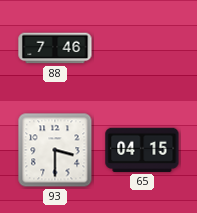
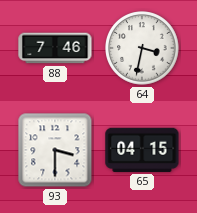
64: none -> 3:32
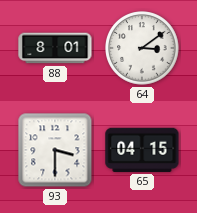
88: 7:46 -> 8:01
64: 3:32 -> 3:09
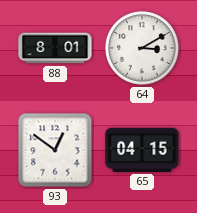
64: 3:09 -> 3:10
93: 3:30 -> 12:51
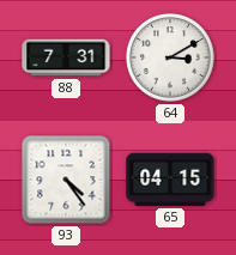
88: 8:01 -> 7:31
93: 12:51 -> 4:24
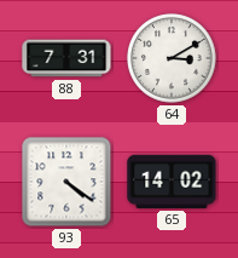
93: 4:24 -> 4:21
65: 04:15 -> 14:02
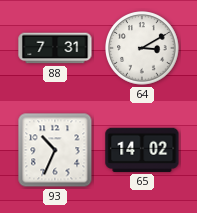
93: 4:21 -> 10:34
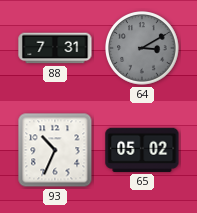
64 dial: white -> grey
65: 14:02 -> 05:02
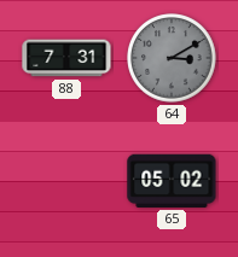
93: 10:34 -> none
